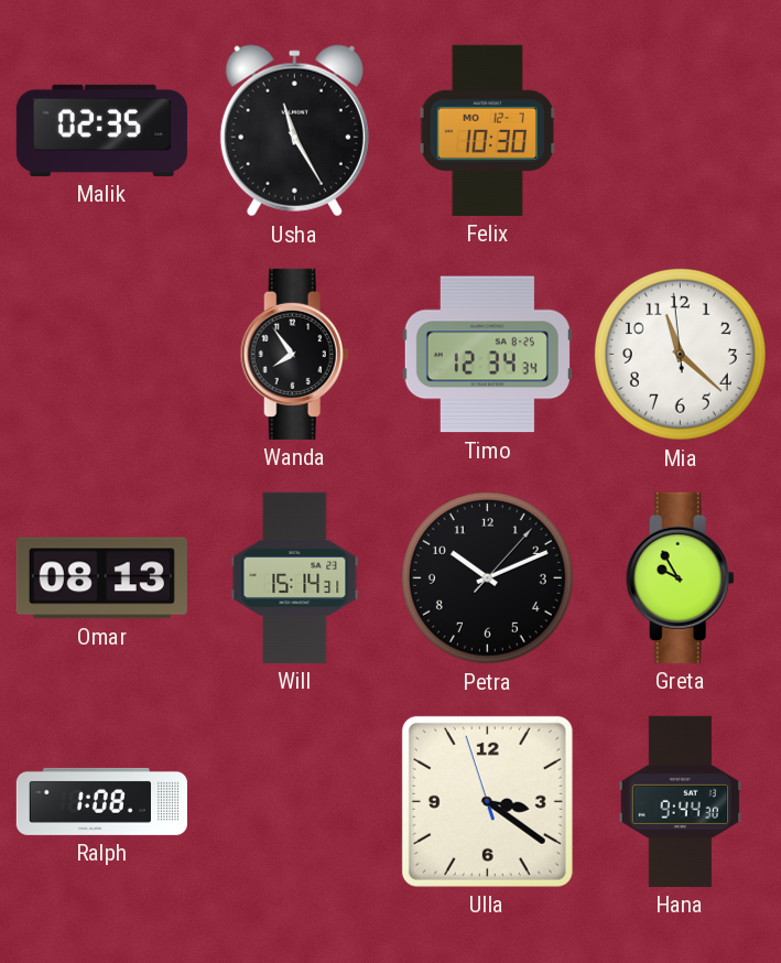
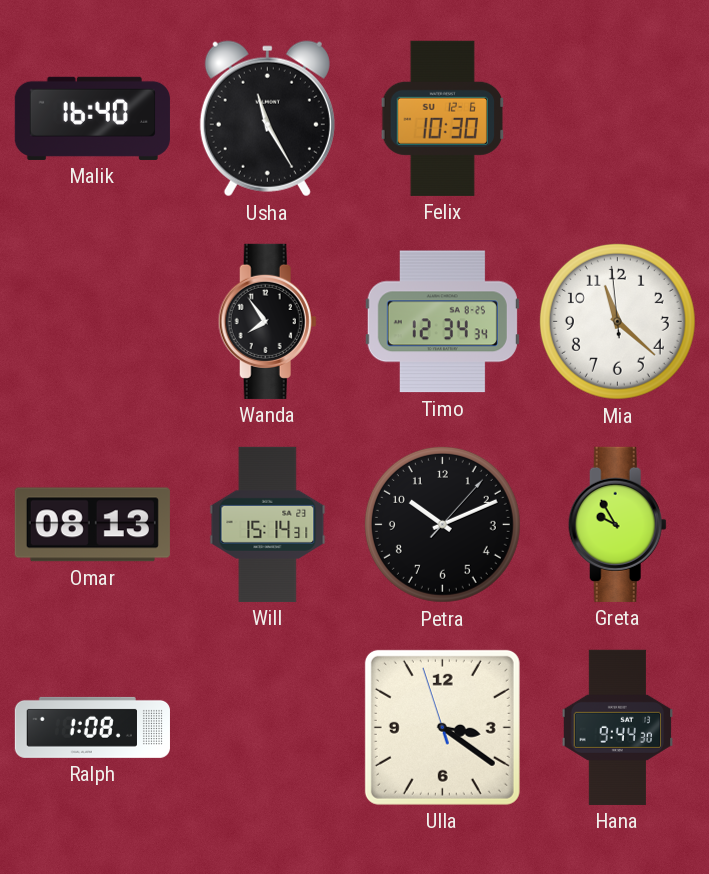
Malik: 02:35 -> 16:40
Felix date: MO 12-7 -> SU 12-6
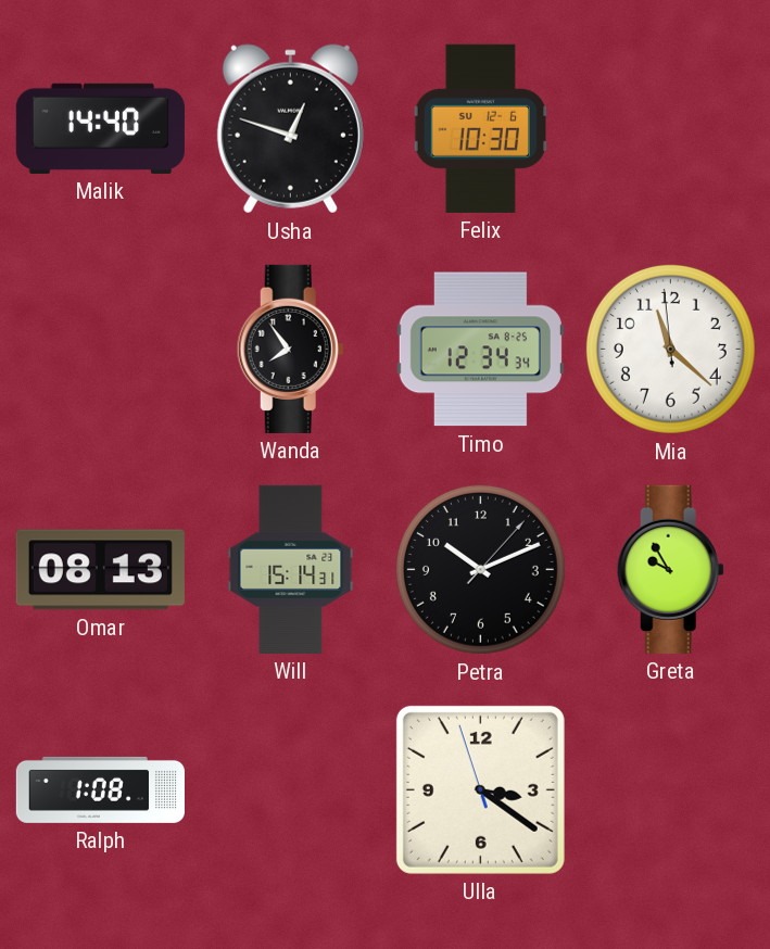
Malik: 16:40 -> 14:40
Usha: 11:25 -> 12:48
Hana: 9:44 -> none
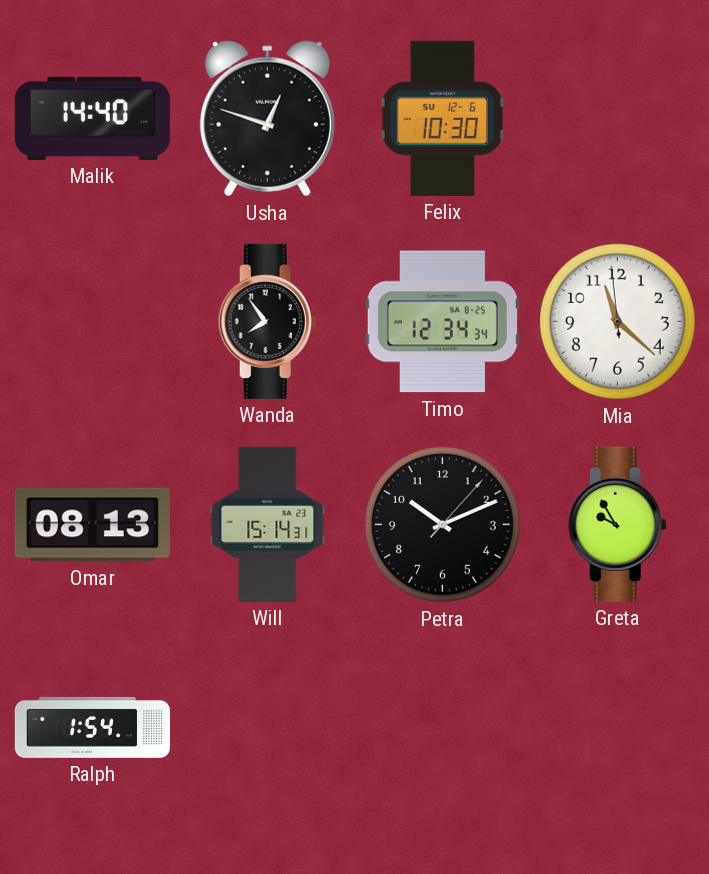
Ralph: 1:08 -> 1:54
Ulla: 3:20 -> none
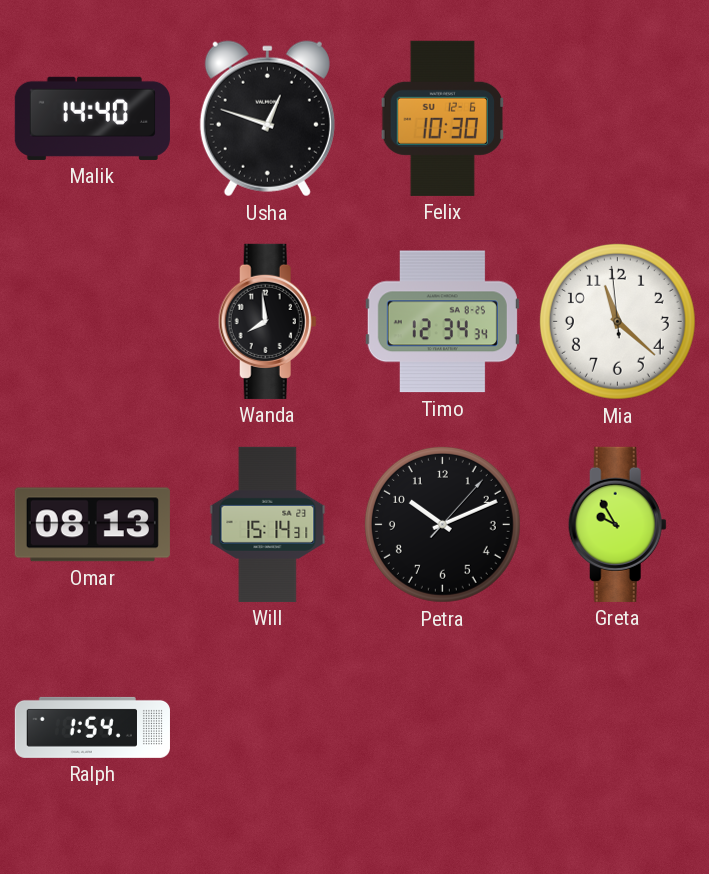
Wanda: 7:54 -> 7:59
